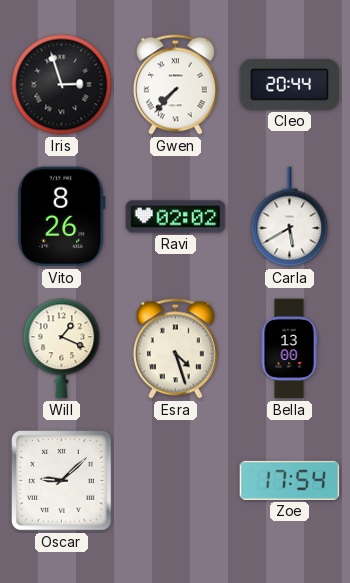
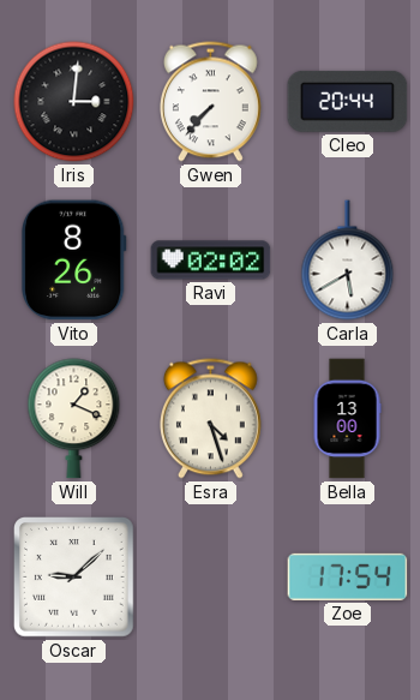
Iris: 2:57 -> 3:01
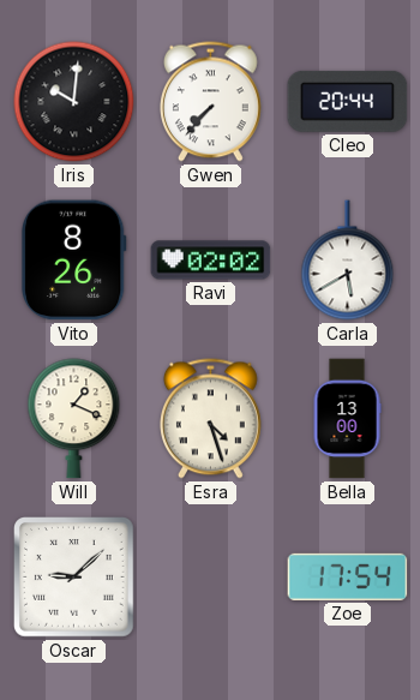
Iris: 3:01 -> 10:01
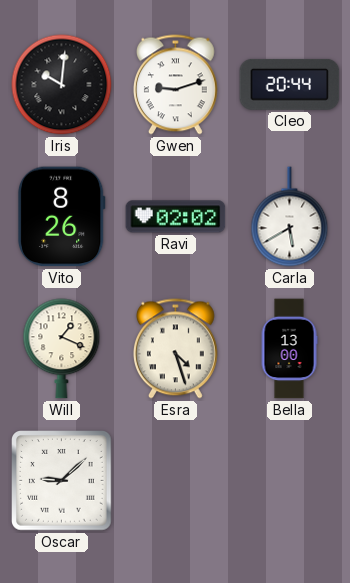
Gwen: 7:37 -> 9:12
Zoe: 17:54 -> none
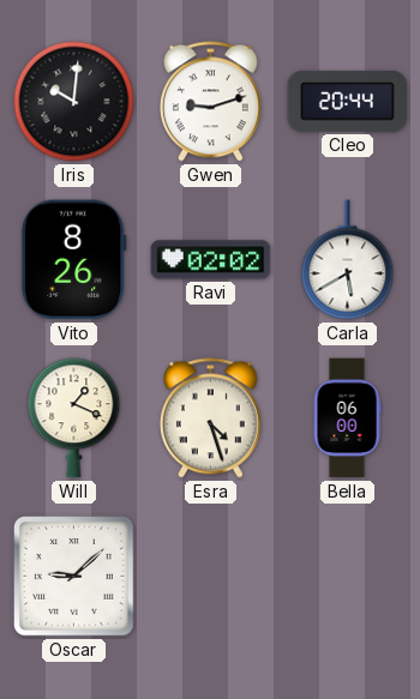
Bella: 13:00 -> 06:00
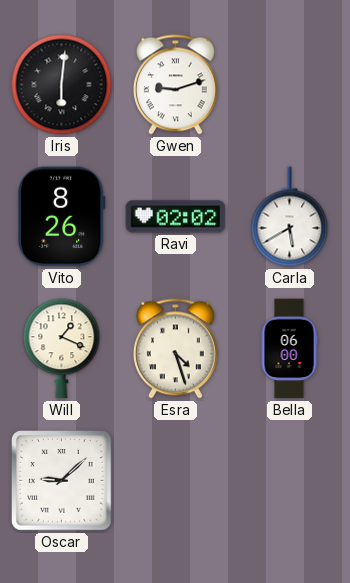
Iris: 10:01 -> 6:01
Cleo: 20:44 -> none
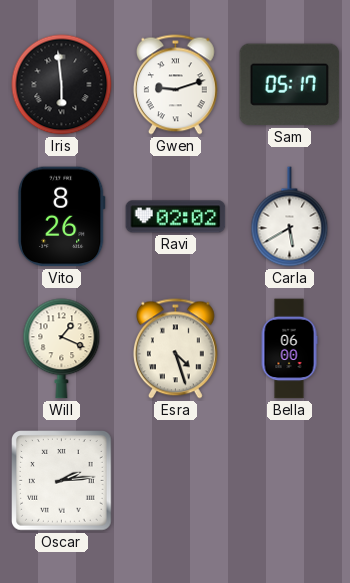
Iris: 6:01 -> 5:59
Sam: none -> 05:17
Oscar: 9:08 -> 2:14
